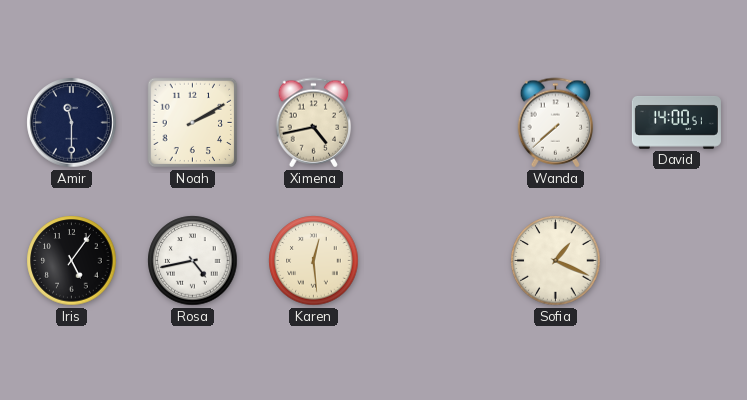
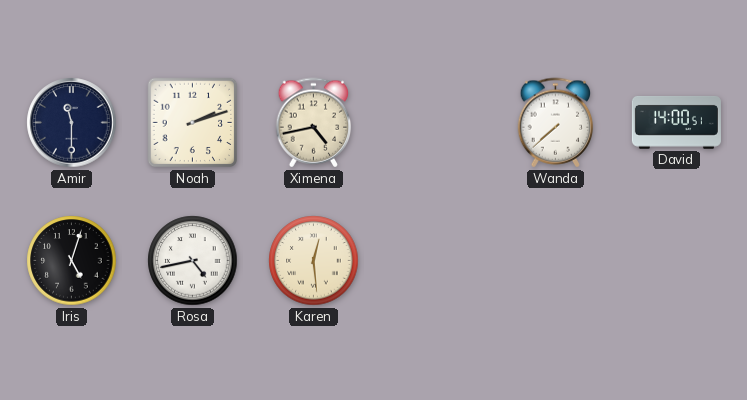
Noah: 2:10 -> 2:12
Iris: 5:06 -> 5:03
Sofia: 1:19 -> none
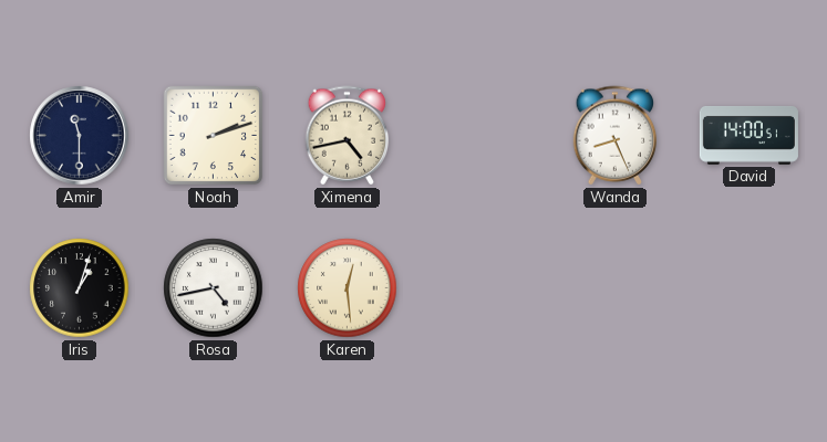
Wanda: 7:38 -> 8:26
Iris: 5:03 -> 1:03
